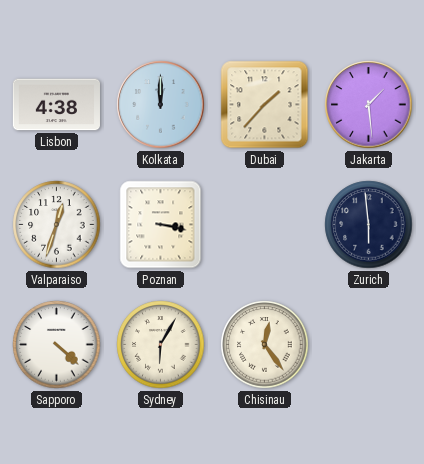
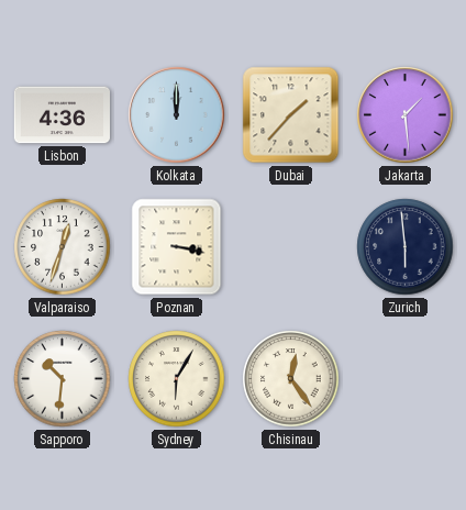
Lisbon: 4:38 -> 4:36
Sapporo: 4:22 -> 10:31
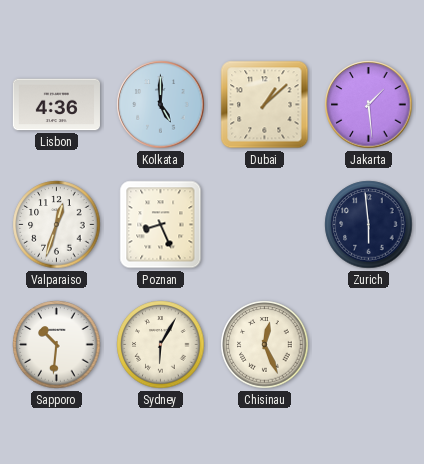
Kolkata: 12:00 -> 5:00
Dubai: 1:37 -> 1:08
Poznan: 3:17 -> 8:26
Chisinau: 12:24 -> 12:26
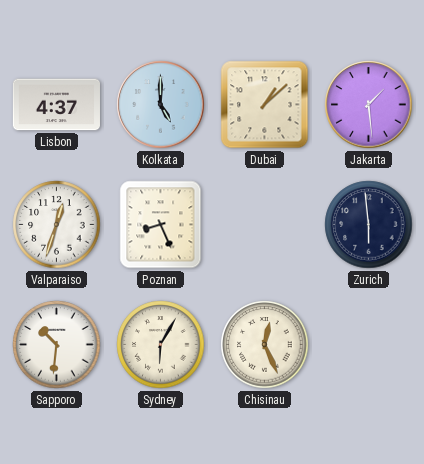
Lisbon: 4:36 -> 4:37
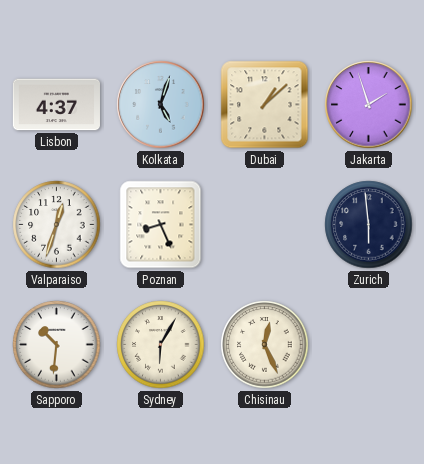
Kolkata: 5:00 -> 5:03
Jakarta: 1:29 -> 1:57
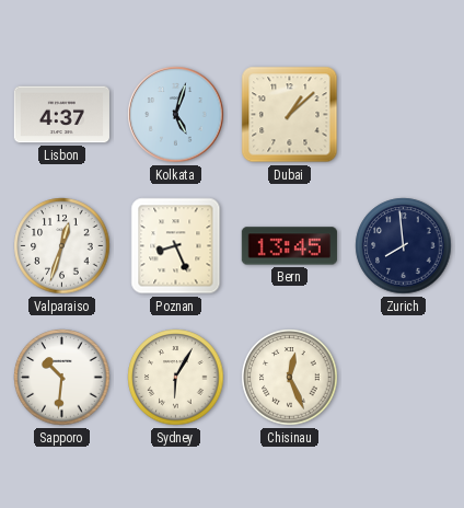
Jakarta: 1:57 -> none
Bern: none -> 13:45
Zurich: 5:59 -> 7:59
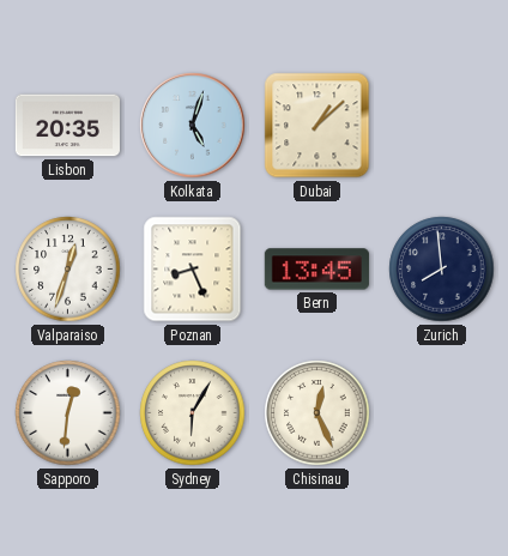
Lisbon: 4:37 -> 20:35
Sapporo: 10:31 -> 12:31
